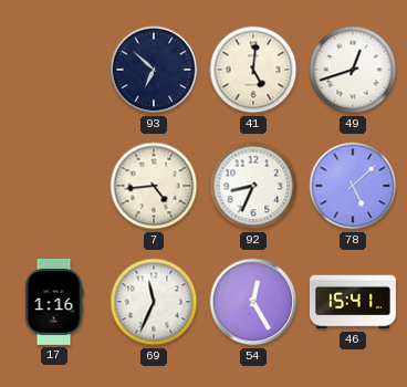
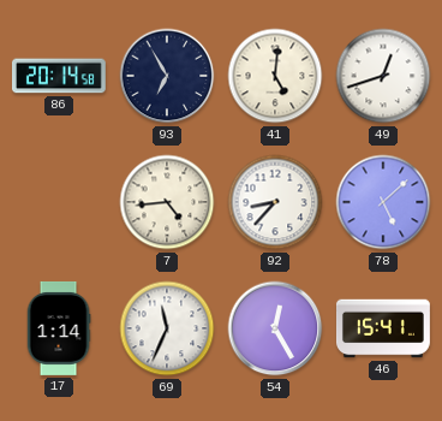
86: none -> 20:14
93: 6:52 -> 6:55
92: 8:34 -> 8:37
17: 1:16 -> 1:14
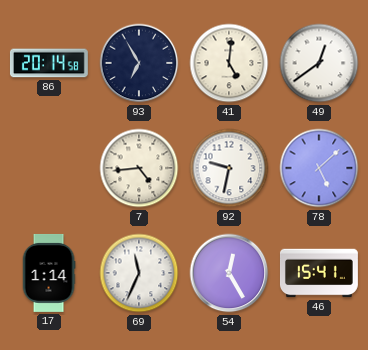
49: 12:42 -> 12:39
92: 8:37 -> 9:32
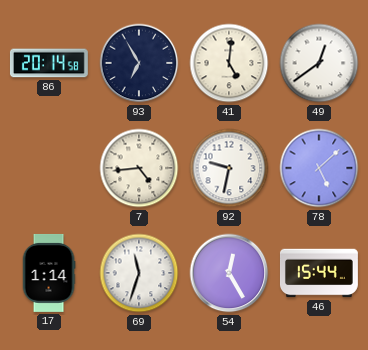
69: 11:34 -> 11:33
46: 15:41 -> 15:44
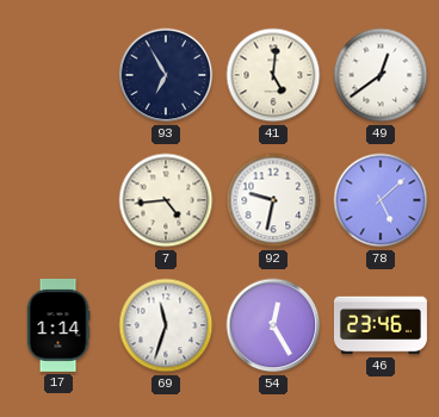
86: 20:14 -> none
46: 15:44 -> 23:46
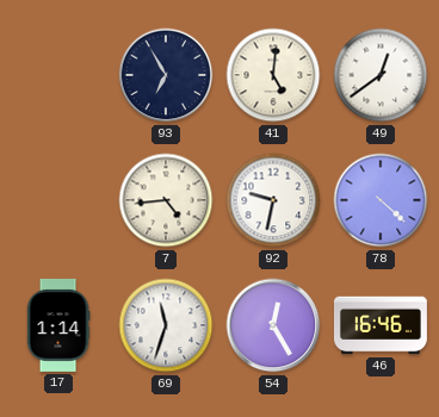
78: 5:08 -> 4:22
46: 23:46 -> 16:46
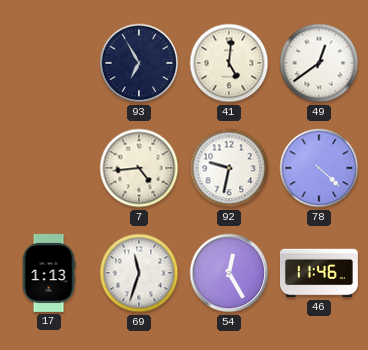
17: 1:14 -> 1:13
46: 16:46 -> 11:46
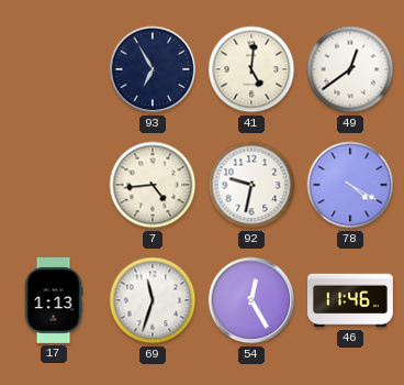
78: 4:22 -> 4:20
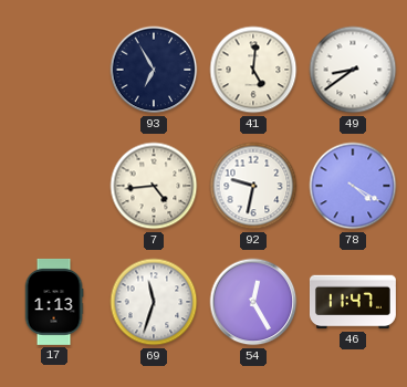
49: 12:39 -> 8:39
46: 11:46 -> 11:47
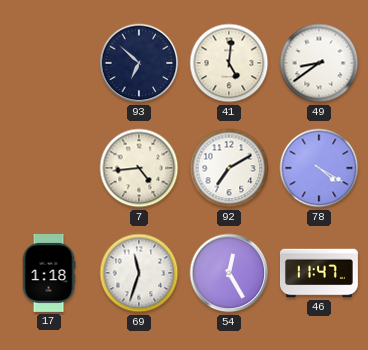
93: 6:55 -> 6:52
92: 9:32 -> 7:10
17: 1:13 -> 1:18
